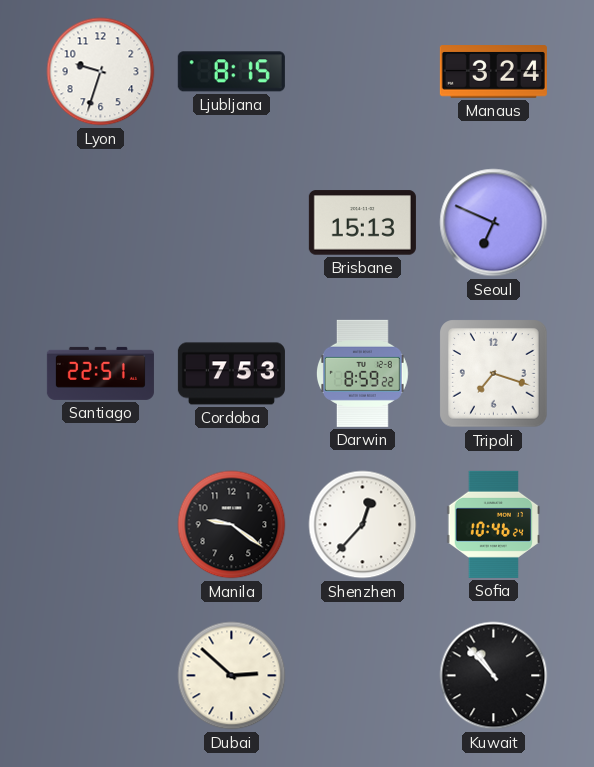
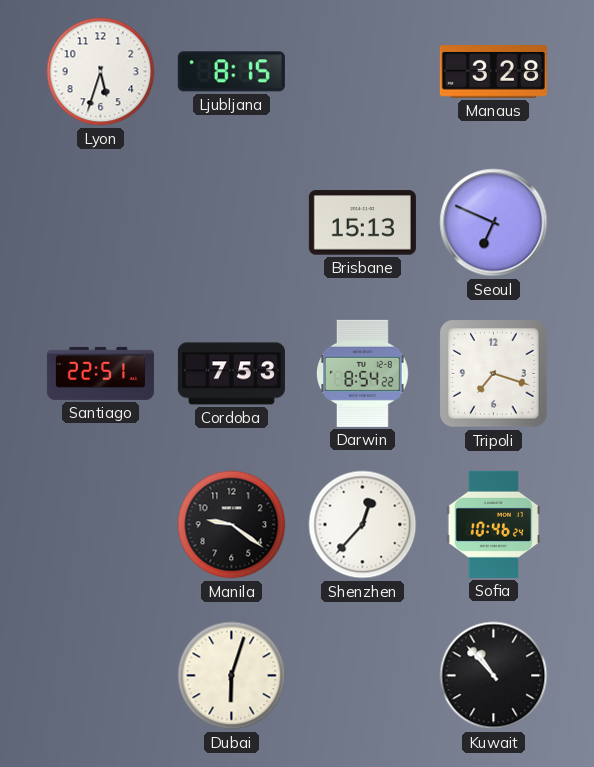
Lyon: 9:33 -> 5:33
Manaus: 3:24 -> 3:28
Darwin: 8:59 -> 8:54
Dubai: 2:52 -> 6:03
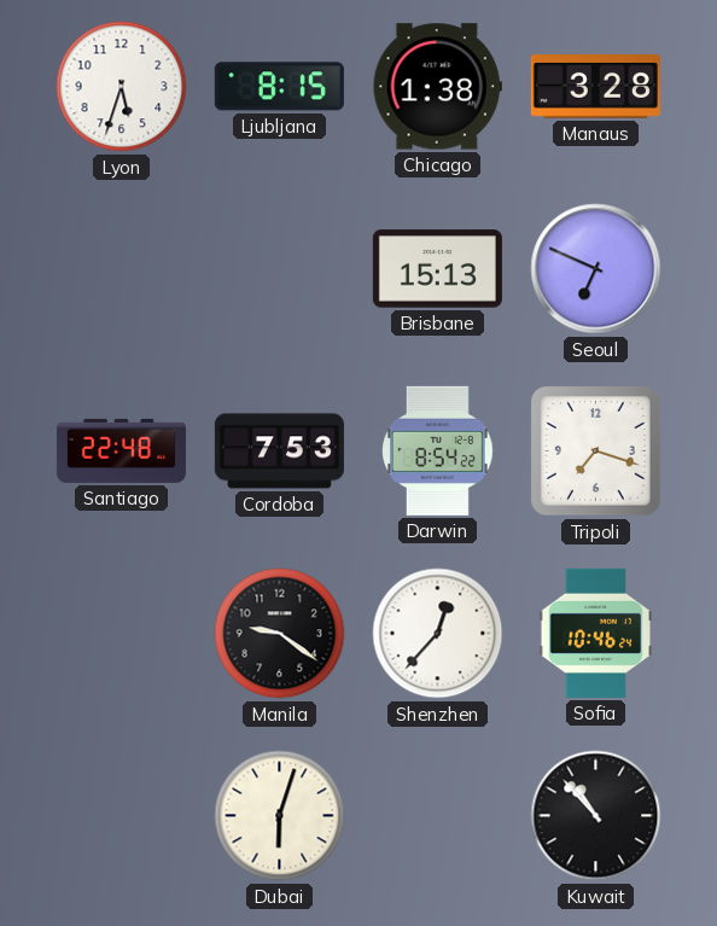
Chicago: none -> 1:38
Santiago: 22:51 -> 22:48
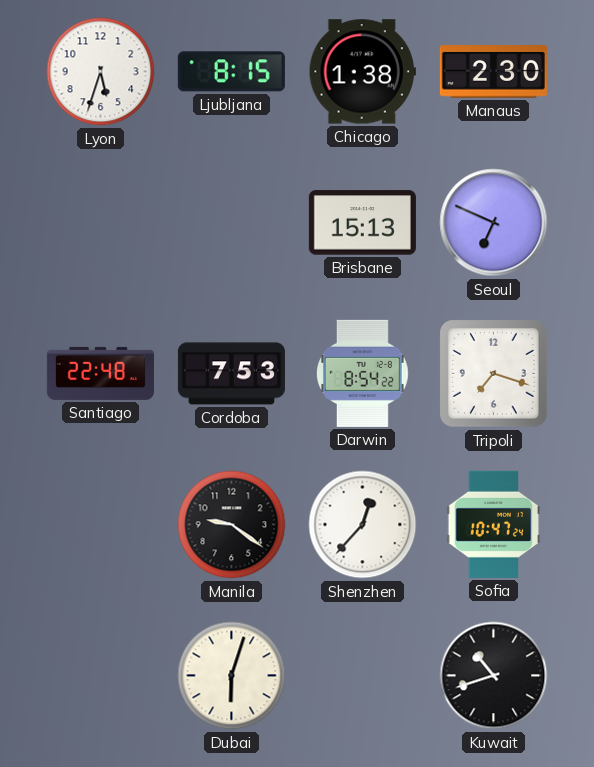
Manaus: 3:28 -> 2:30
Sofia: 10:46 -> 10:47
Kuwait: 10:53 -> 10:42
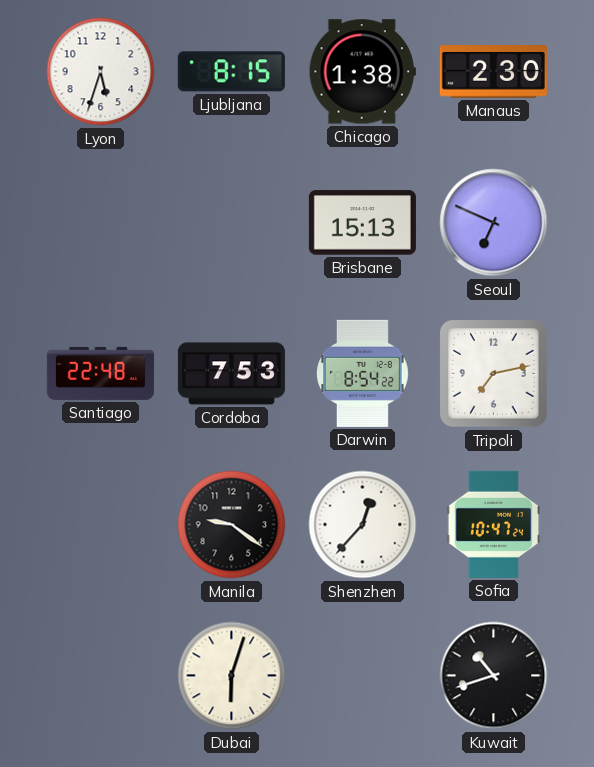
Tripoli: 7:18 -> 7:13
